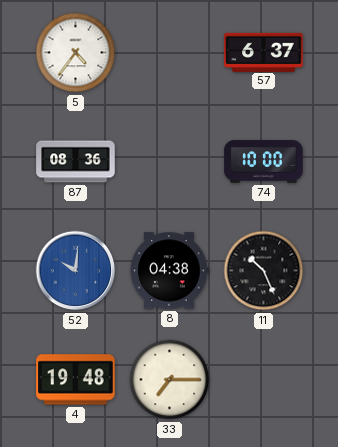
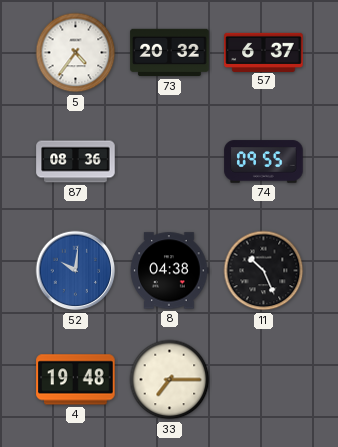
73: none -> 20:32
74: 10:00 -> 09:55
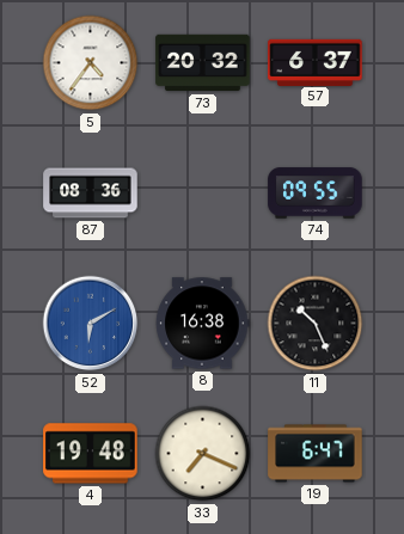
52: 10:01 -> 6:10
8: 04:38 -> 16:38
33: 7:15 -> 7:19
19: none -> 6:47
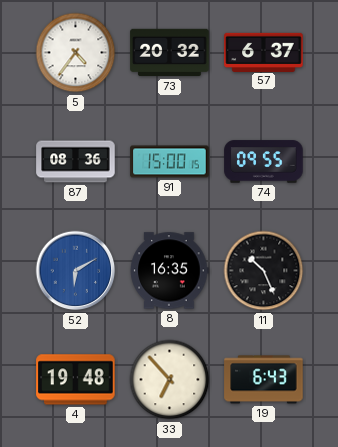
91: none -> 15:00
8: 16:38 -> 16:35
33: 7:19 -> 6:53
19: 6:47 -> 6:43
